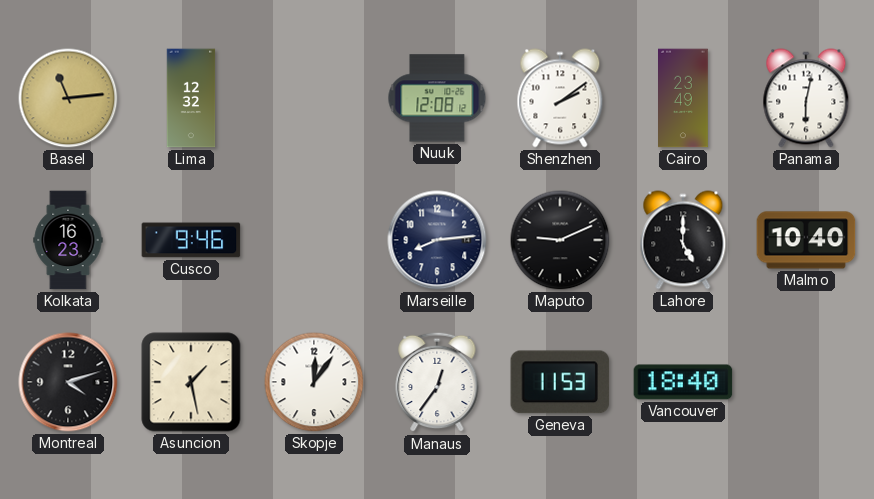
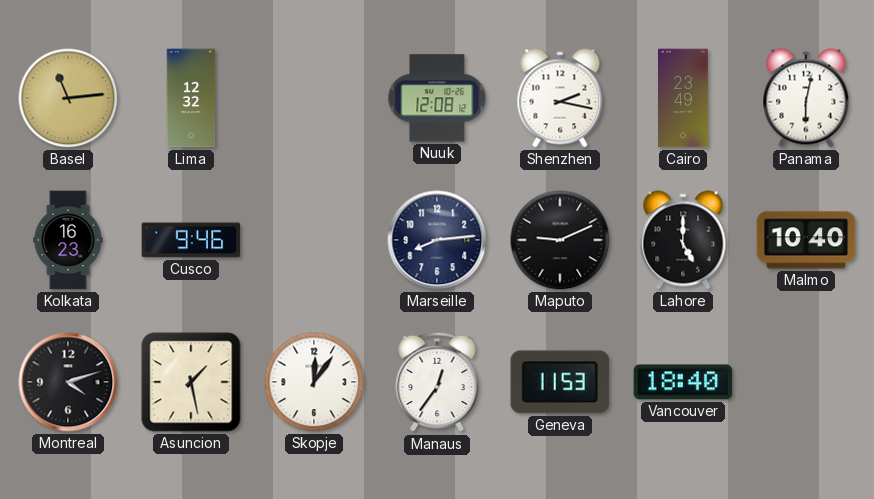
Shenzhen: 2:09 -> 2:17
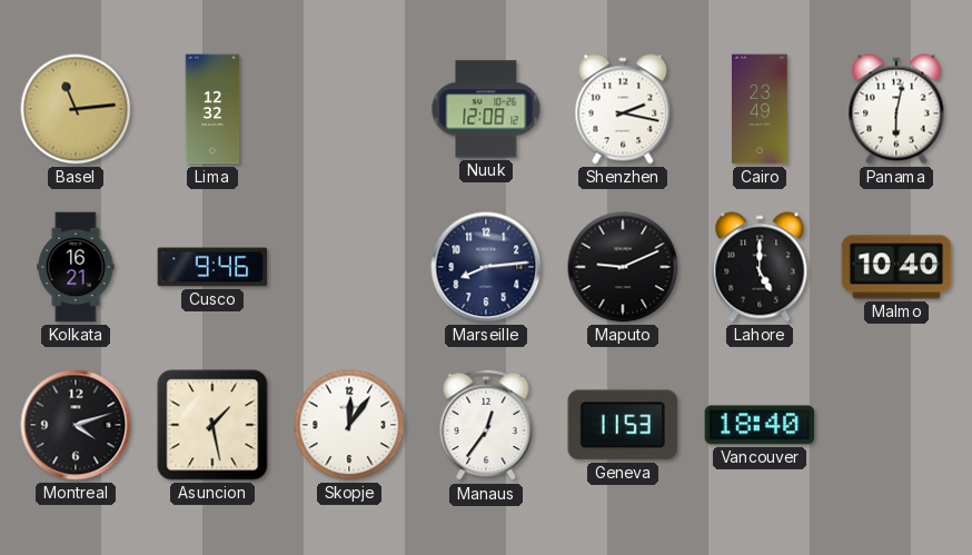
Kolkata: 16:23 -> 16:21
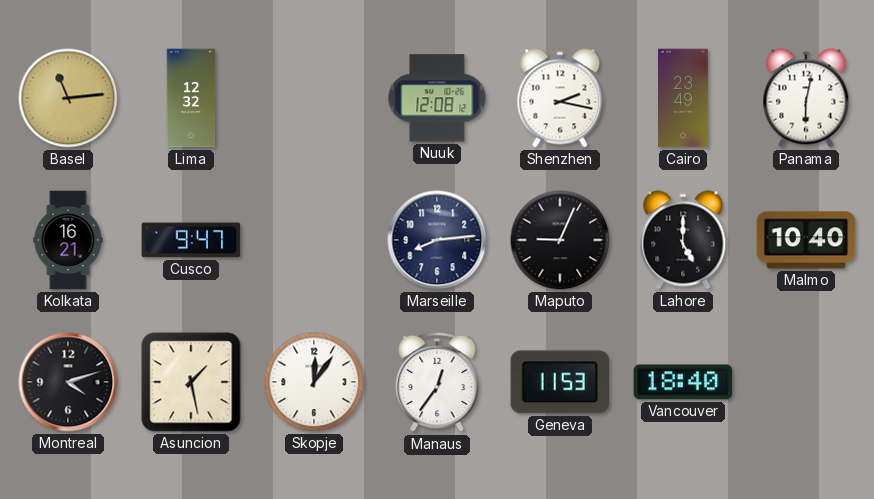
Cusco: 9:46 -> 9:47
Maputo: 9:11 -> 9:04
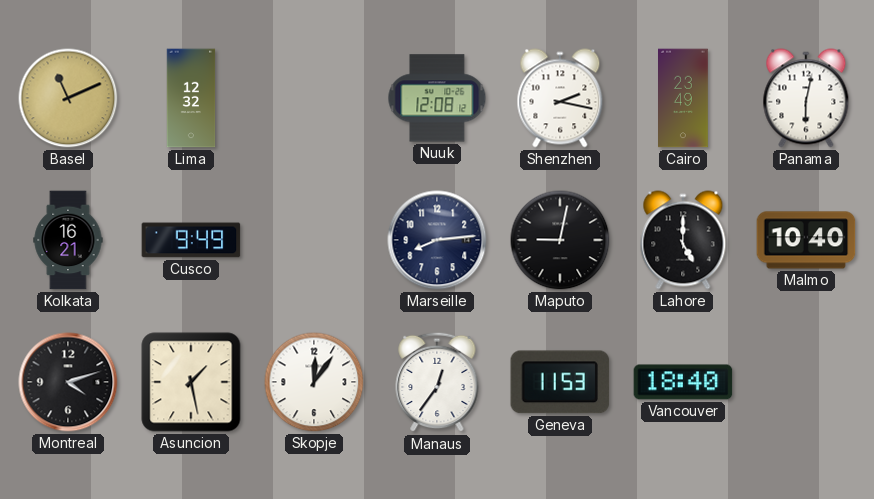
Basel: 11:14 -> 11:11
Cusco: 9:47 -> 9:49
Maputo: 9:04 -> 9:02
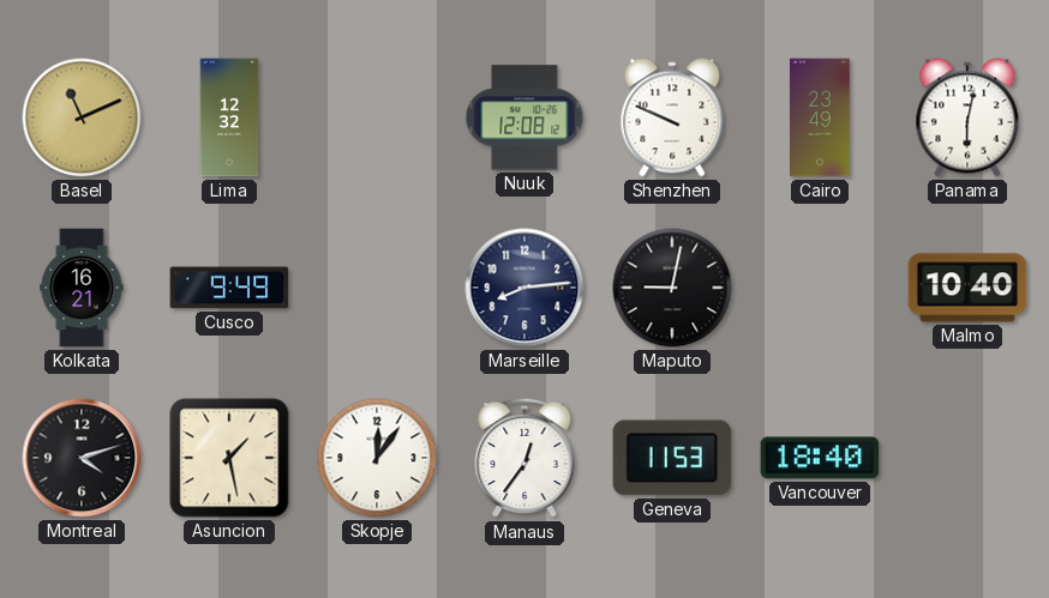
Shenzhen: 2:17 -> 9:49
Lahore: 5:00 -> none
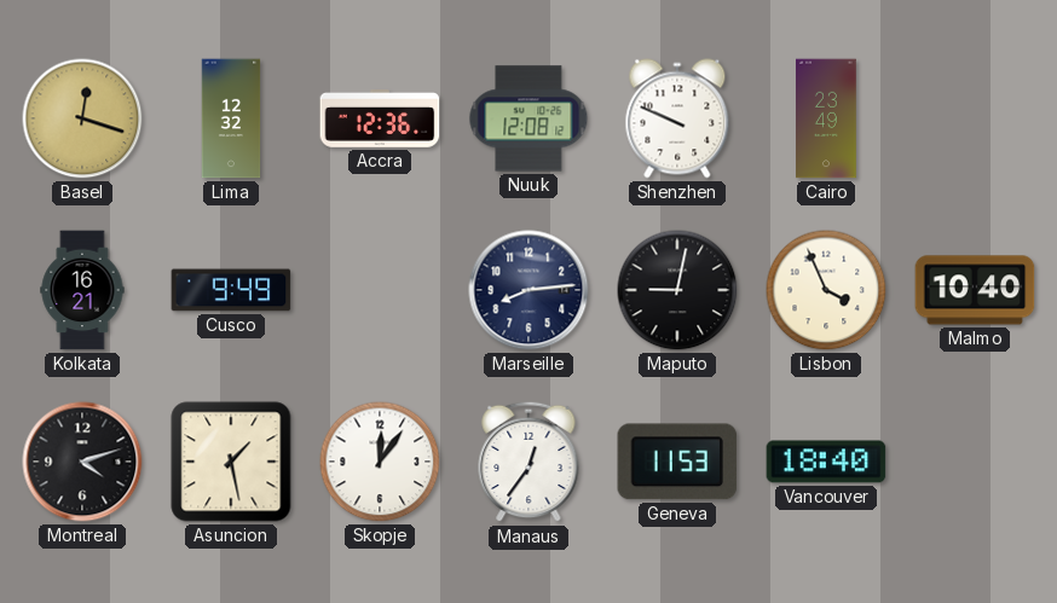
Basel: 11:11 -> 12:18
Accra: none -> 12:36
Panama: 6:02 -> none
Lisbon: none -> 3:56
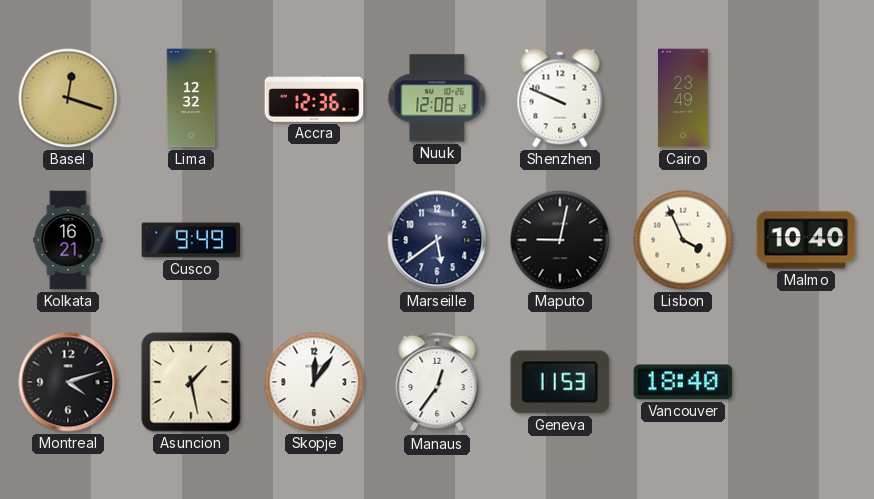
Marseille: 8:14 -> 5:39
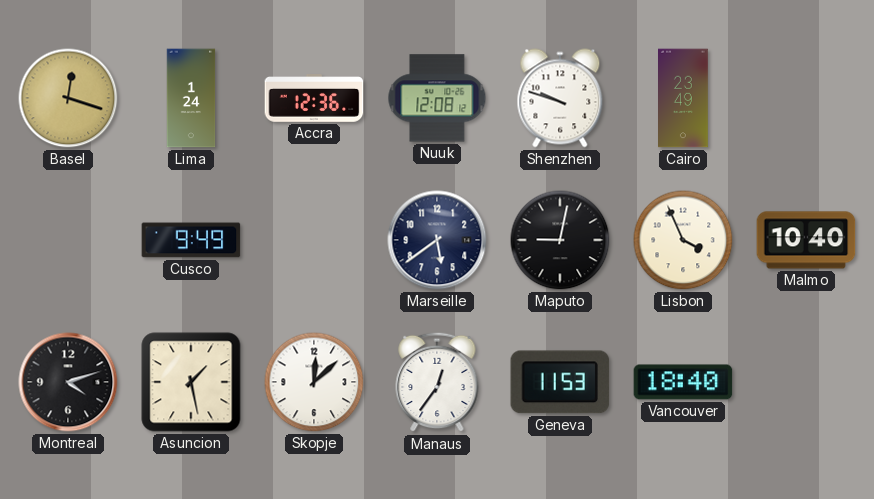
Lima: 12:32 -> 1:24
Shenzhen: 9:49 -> 9:48
Kolkata: 16:21 -> none
Skopje: 12:06 -> 12:08
